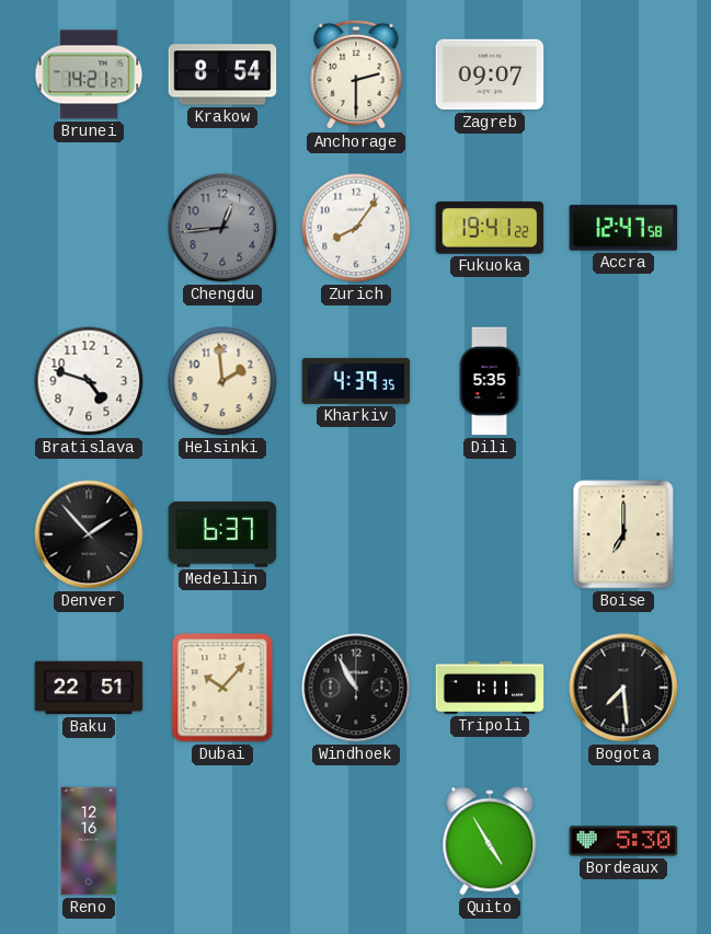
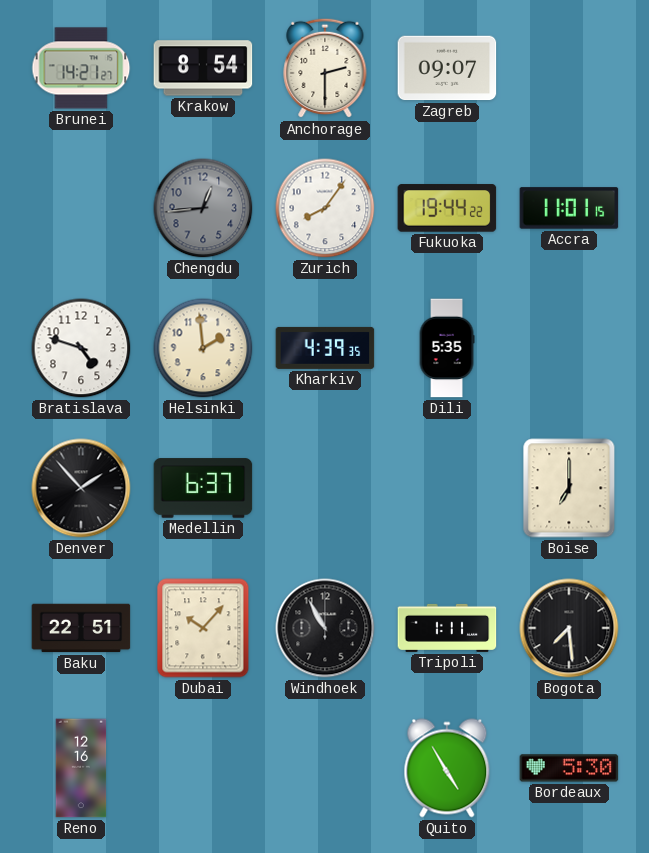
Fukuoka: 19:41 -> 19:44
Accra: 12:47 -> 11:01
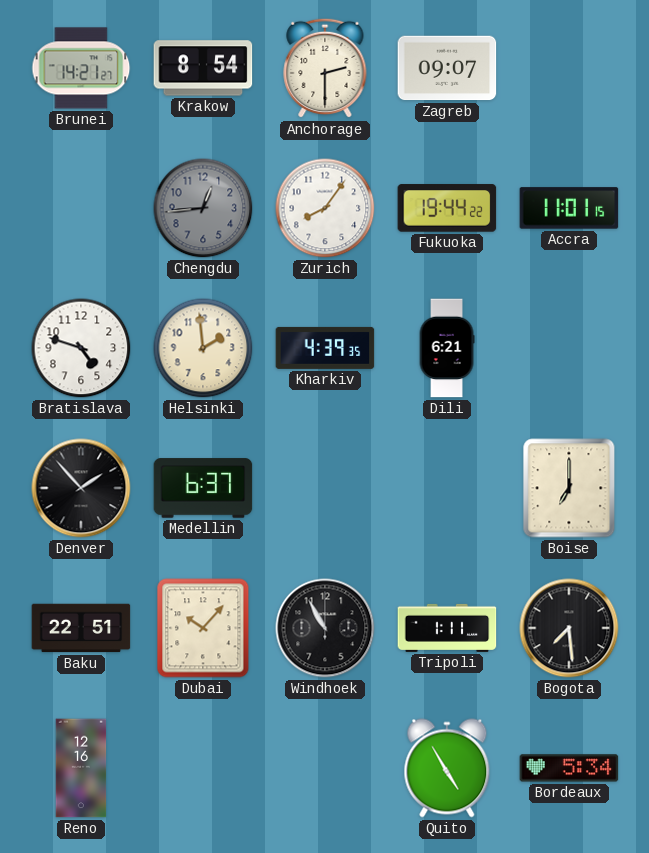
Dili: 5:35 -> 6:21
Bordeaux: 5:30 -> 5:34
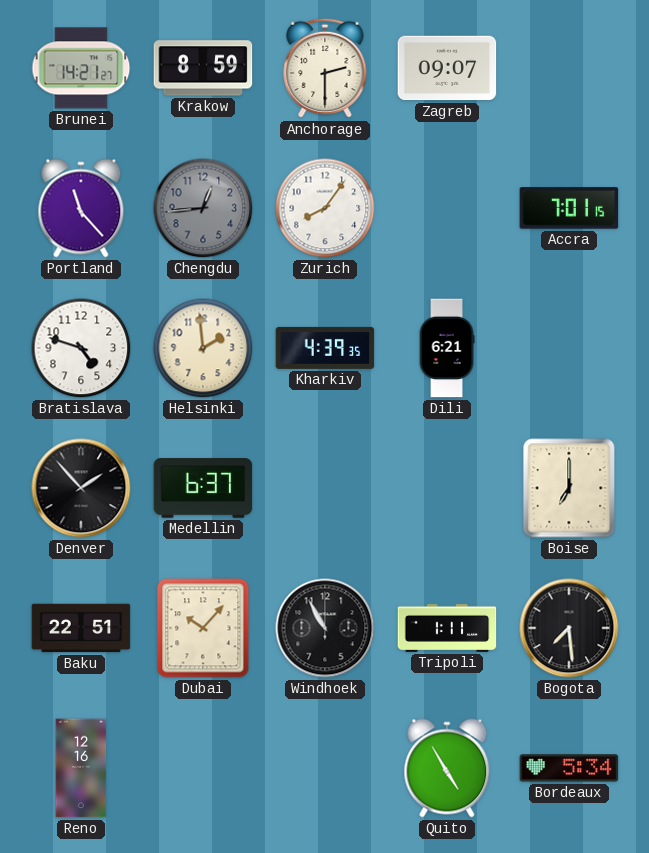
Krakow: 8:54 -> 8:59
Portland: none -> 11:23
Fukuoka: 19:44 -> none
Accra: 11:01 -> 7:01
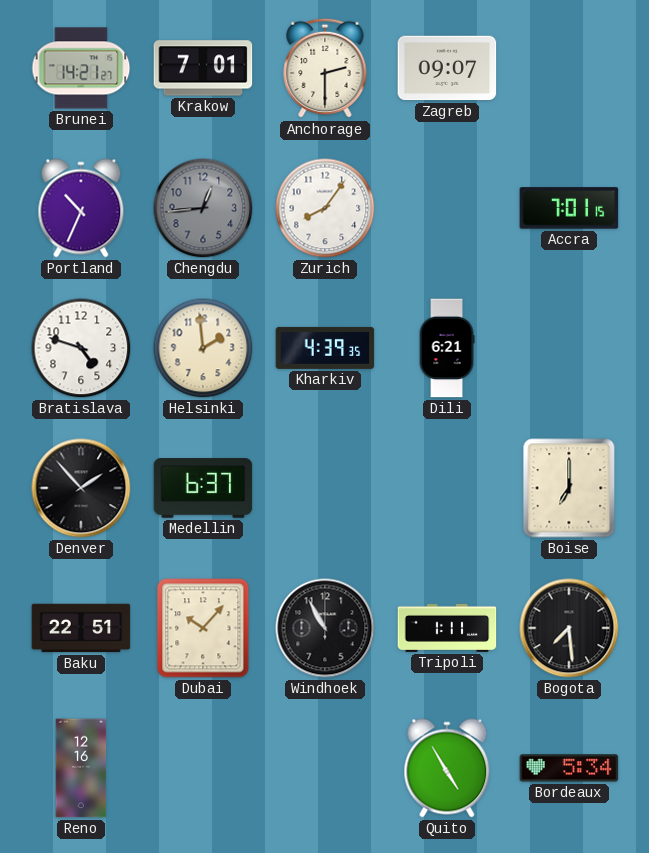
Krakow: 8:59 -> 7:01
Portland: 11:23 -> 10:34
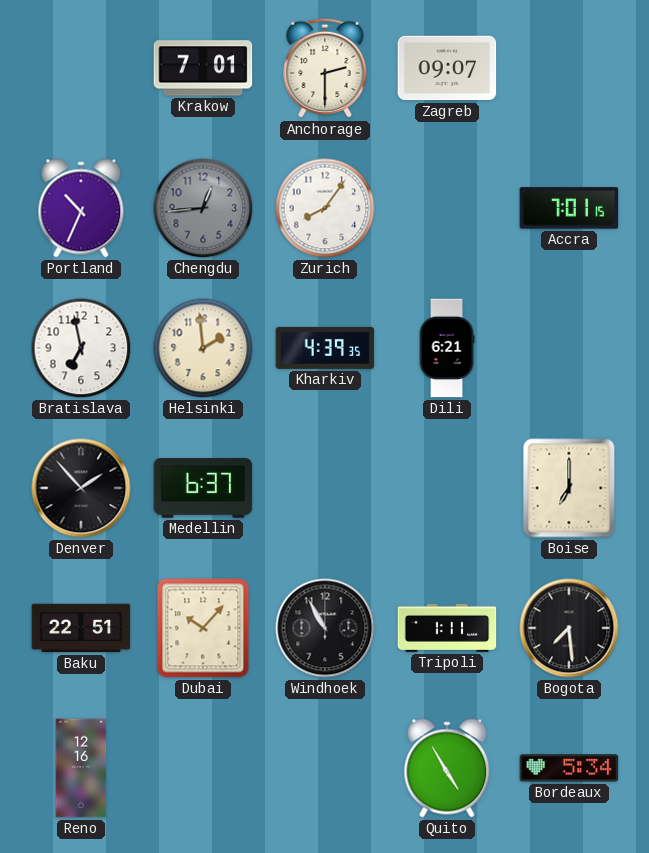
Brunei: 14:21 -> none
Bratislava: 4:48 -> 6:58
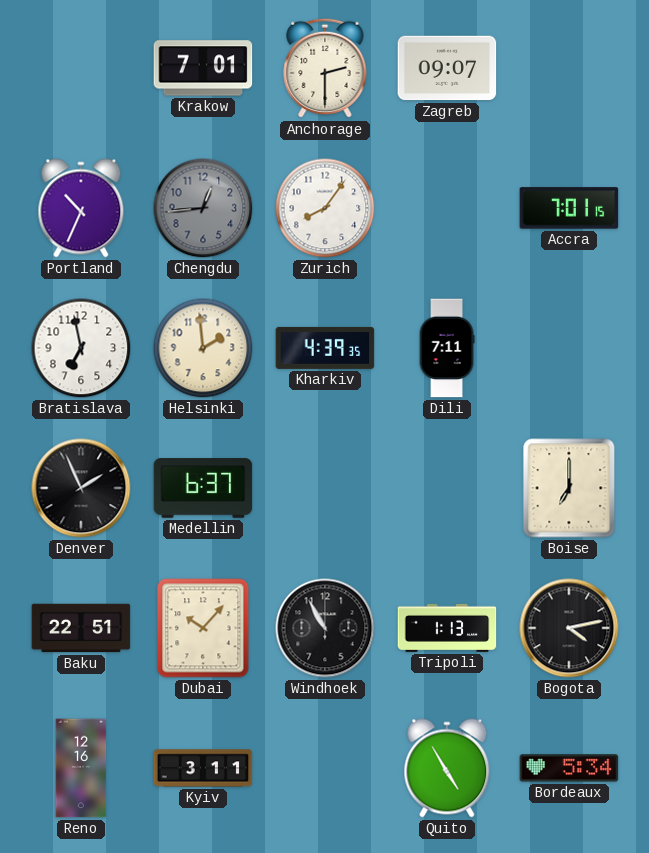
Dili: 6:21 -> 7:11
Denver: 1:53 -> 1:56
Tripoli: 1:11 -> 1:13
Bogota: 7:29 -> 4:13
Kyiv: none -> 3:11
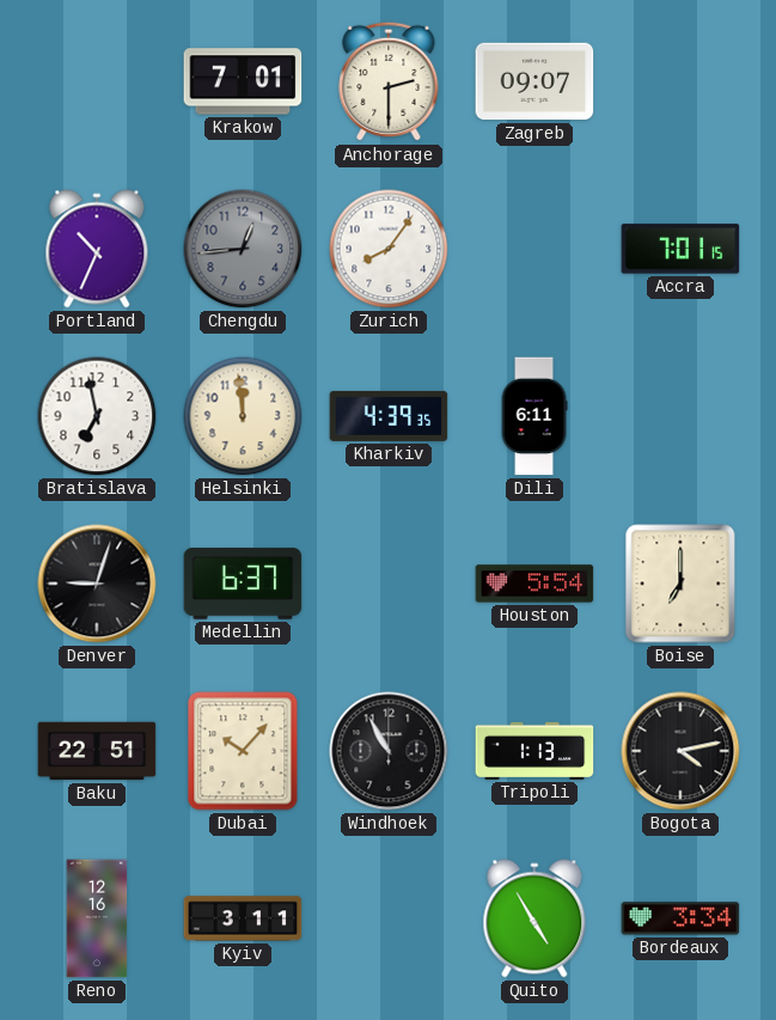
Helsinki: 1:59 -> 11:59
Dili: 7:11 -> 6:11
Denver: 1:56 -> 9:03
Houston: none -> 5:54
Bordeaux: 5:34 -> 3:34
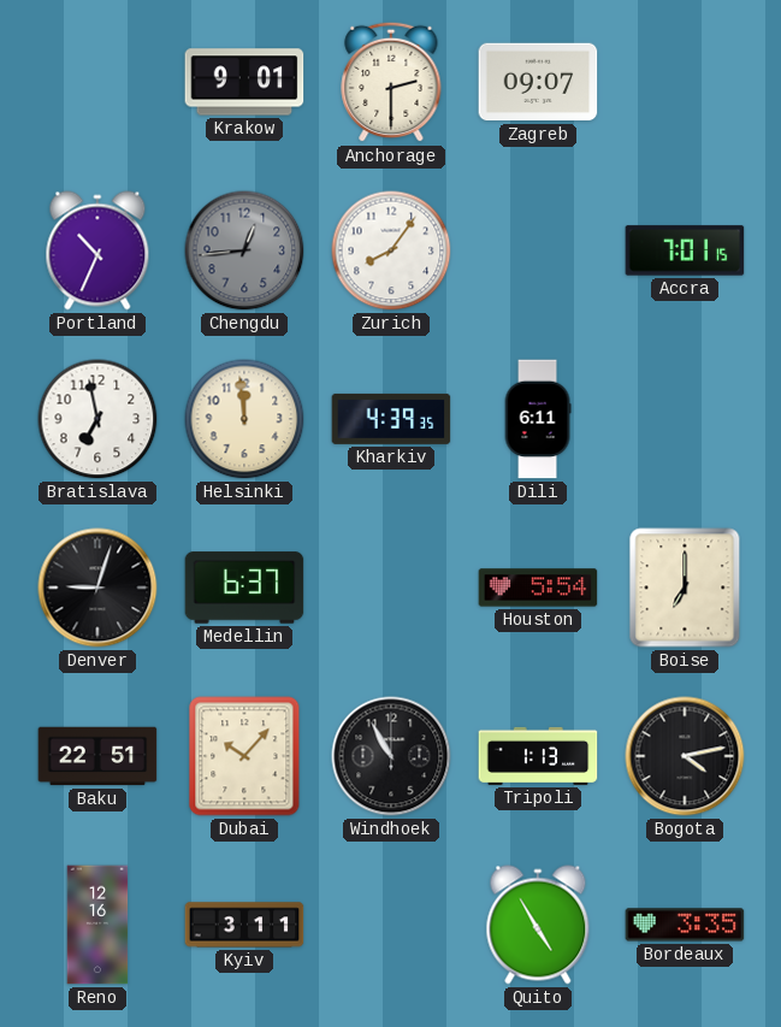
Krakow: 7:01 -> 9:01
Bordeaux: 3:34 -> 3:35
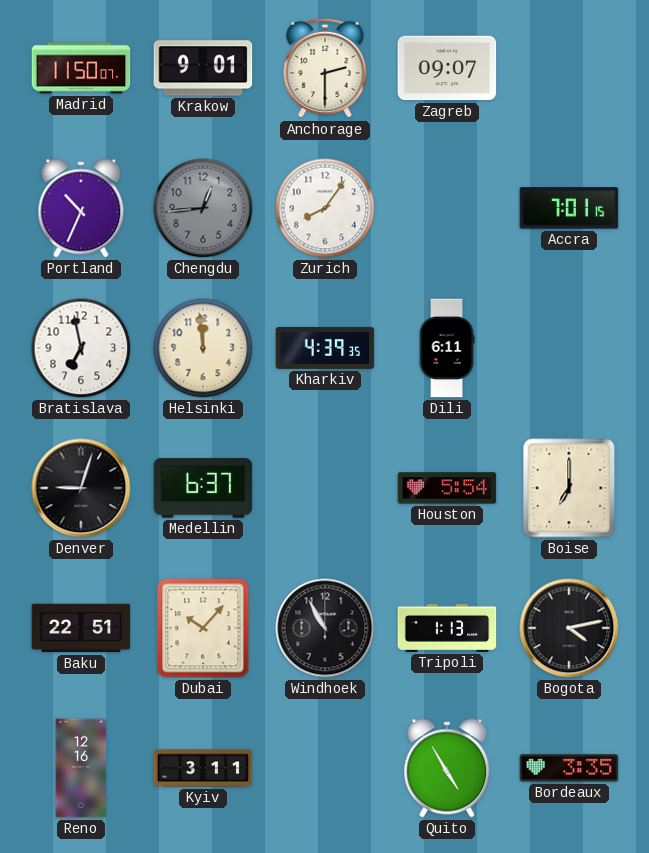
Madrid: none -> 11:50
